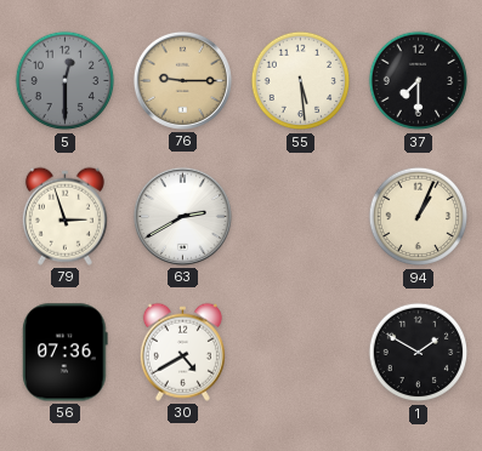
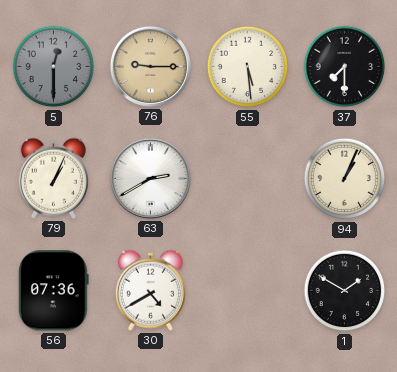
79: 2:57 -> 1:04
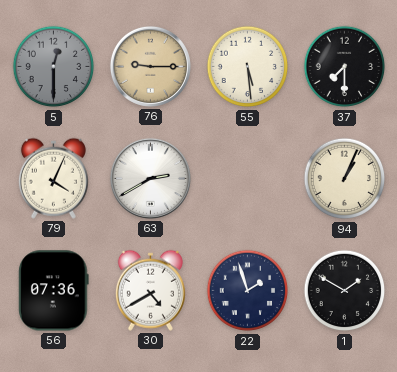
79: 1:04 -> 4:04
22: none -> 1:57
